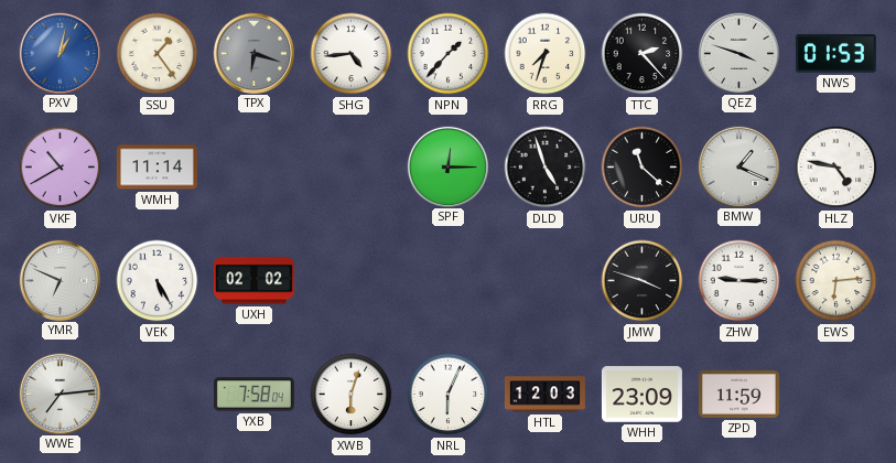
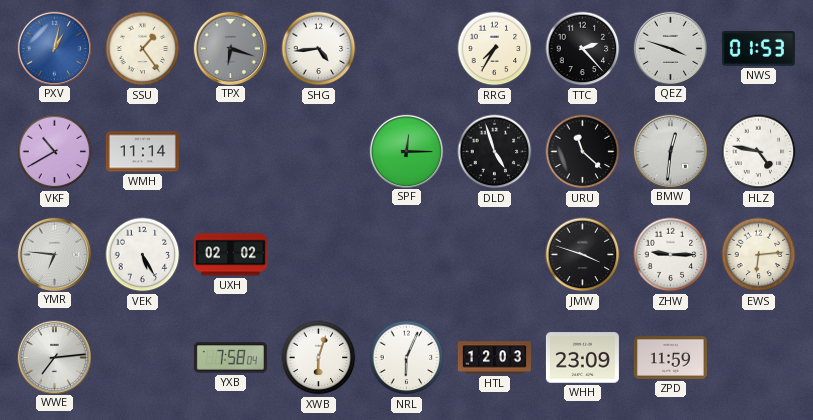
NPN: 1:37 -> none
RRG: 7:33 -> 7:35
BMW: 1:19 -> 12:31
YMR: 6:49 -> 6:46
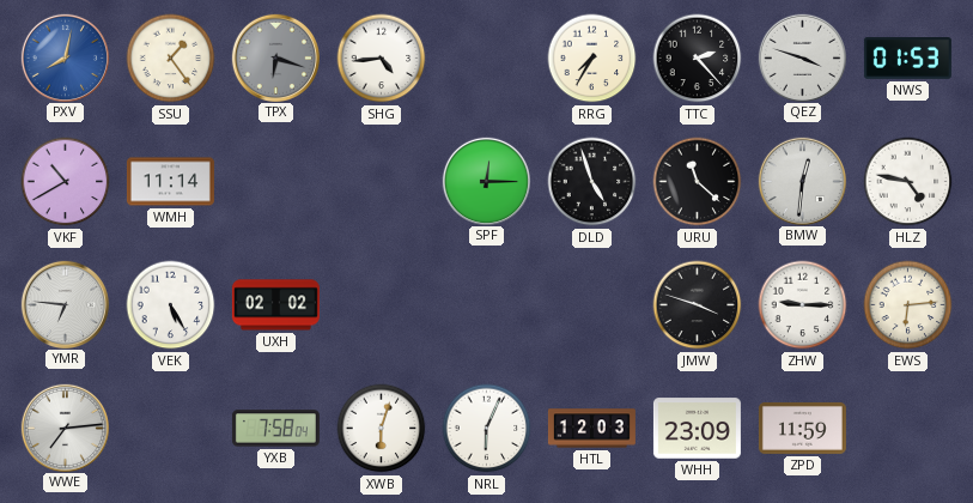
PXV: 1:02 -> 8:02
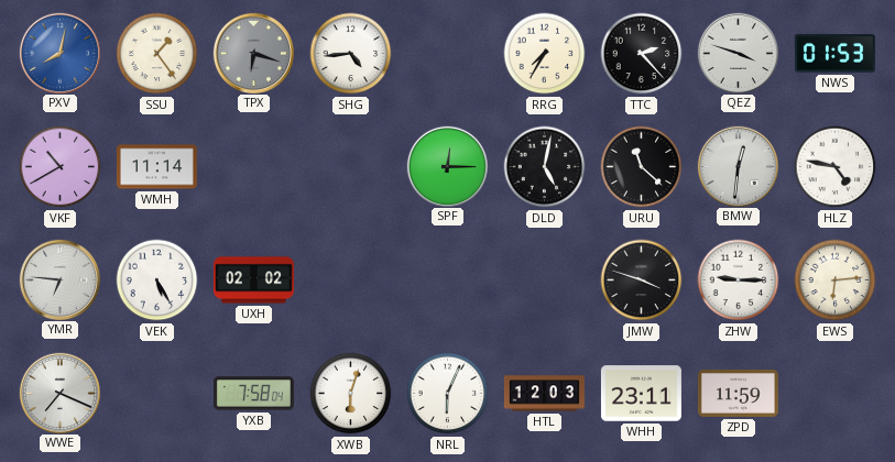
DLD: 4:57 -> 5:02
WWE: 7:14 -> 7:19
WHH: 23:09 -> 23:11
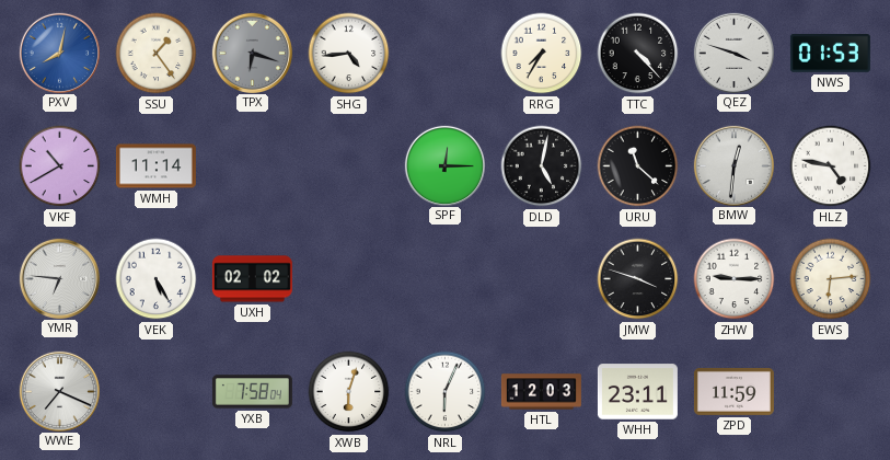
TTC: 2:23 -> 4:23
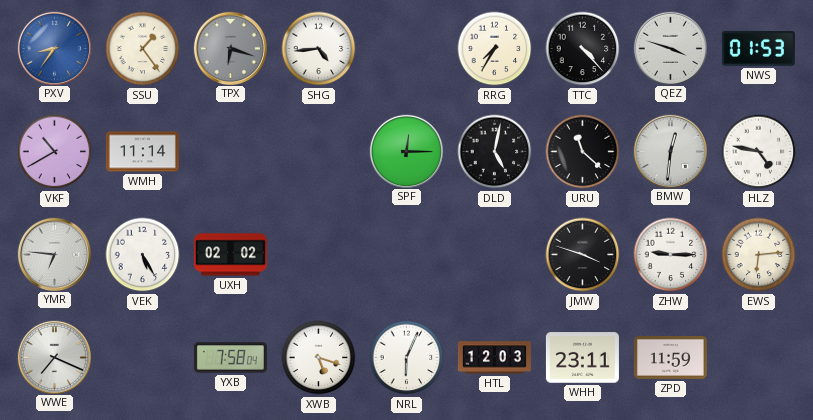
PXV: 8:02 -> 8:36
XWB: 6:03 -> 5:18
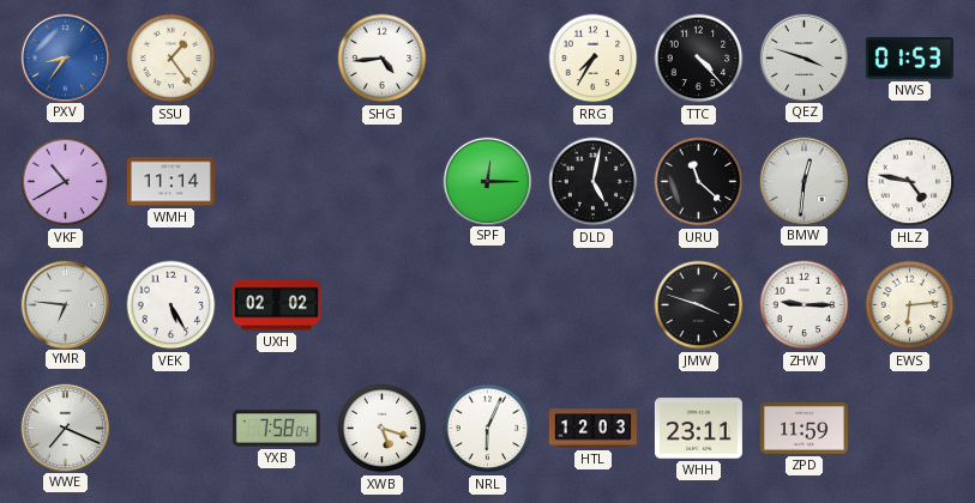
TPX: 6:18 -> none
